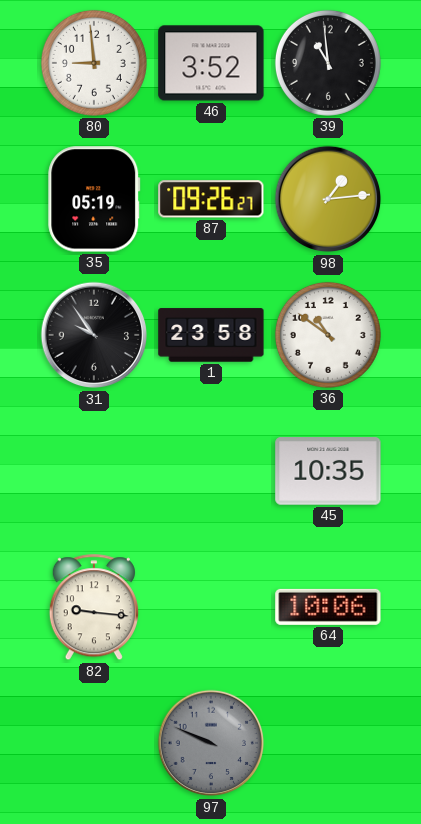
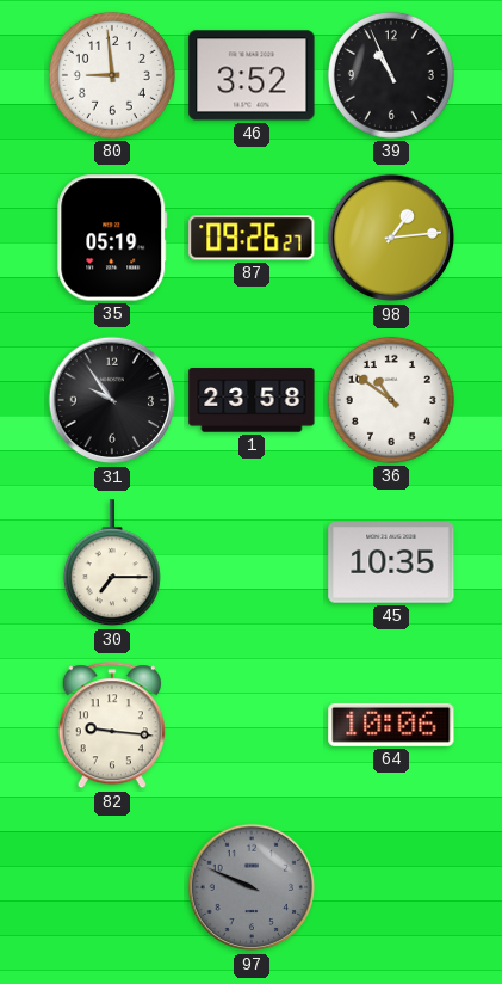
39: 10:59 -> 10:56
30: none -> 7:15
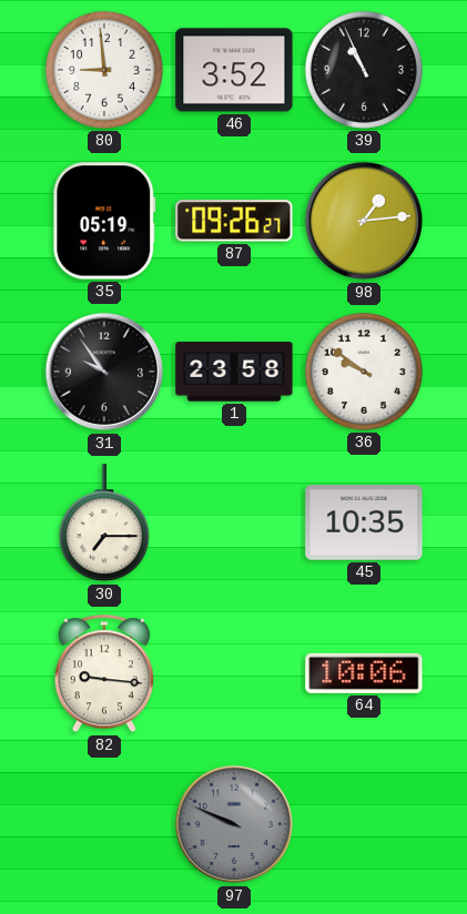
36: 10:51 -> 9:51
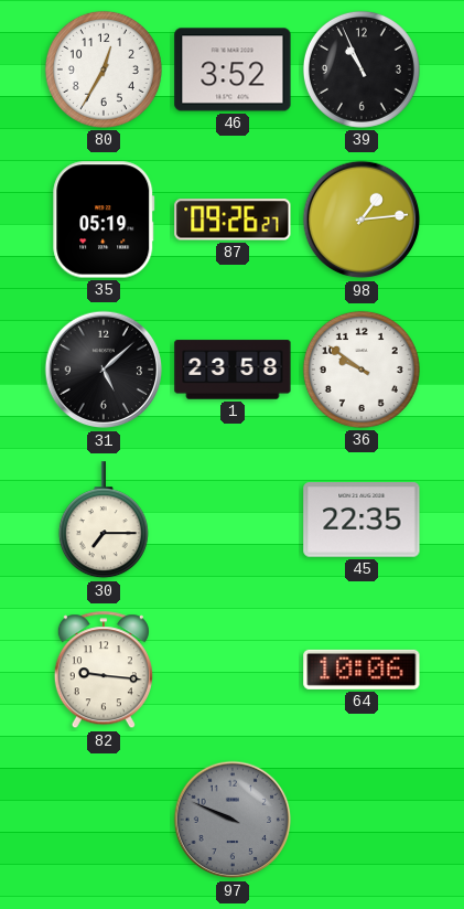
80: 8:59 -> 12:35
31: 9:54 -> 5:08
45: 10:35 -> 22:35
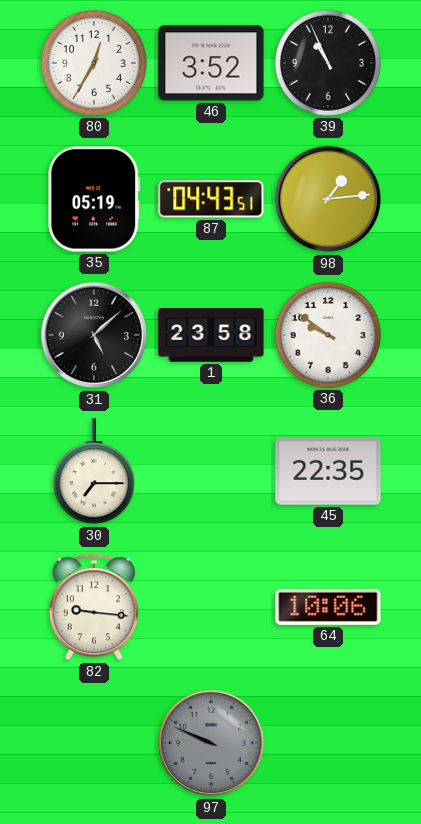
87: 09:26 -> 04:43
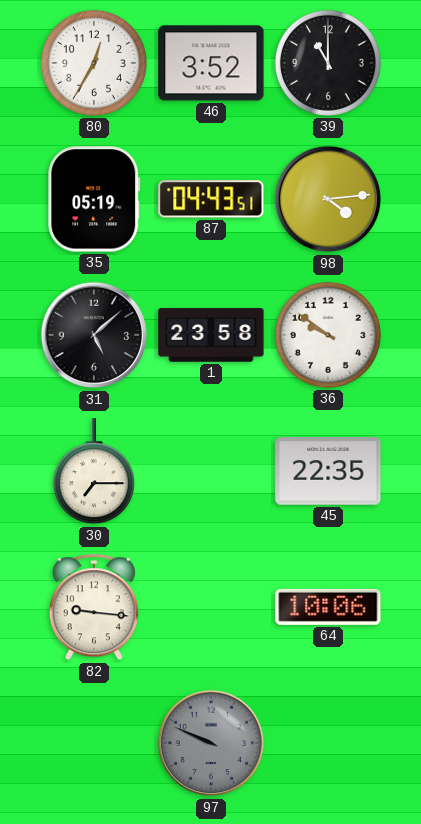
39: 10:56 -> 11:00
98: 1:14 -> 4:14
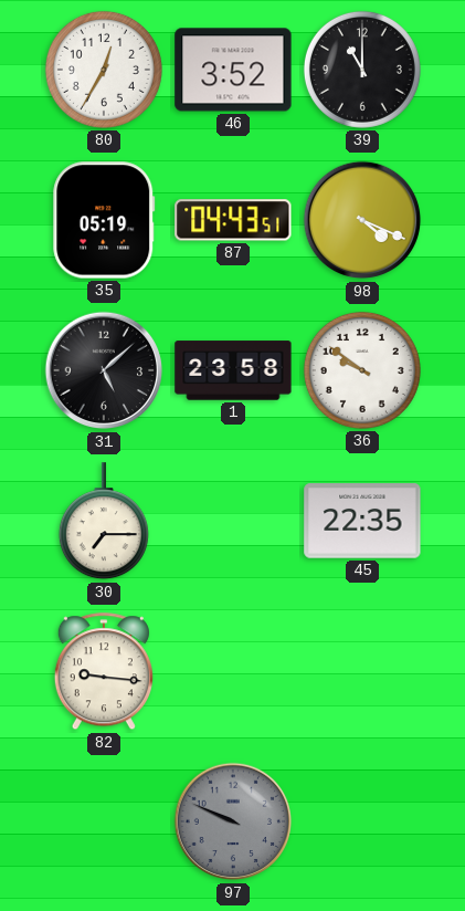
98: 4:14 -> 4:19
64: 10:06 -> none
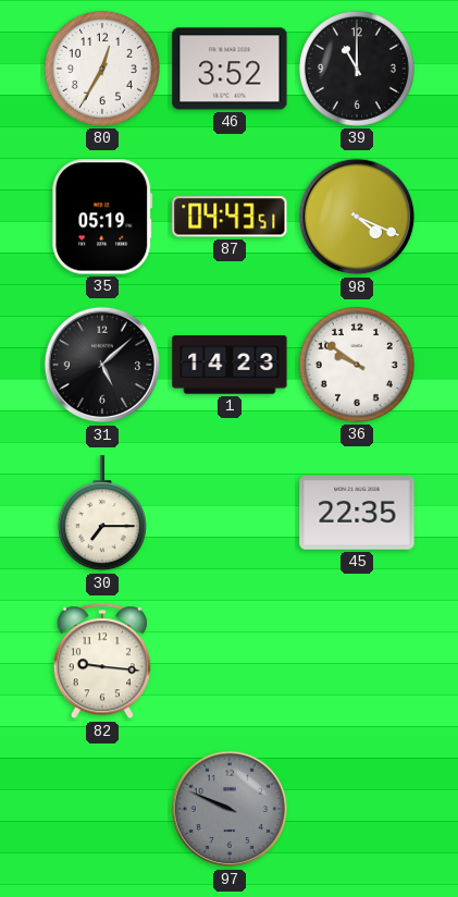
1: 23:58 -> 14:23
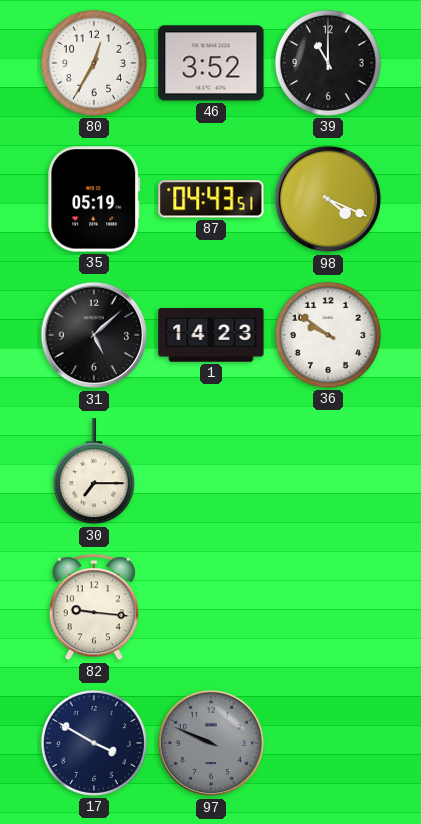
45: 22:35 -> none
17: none -> 3:50
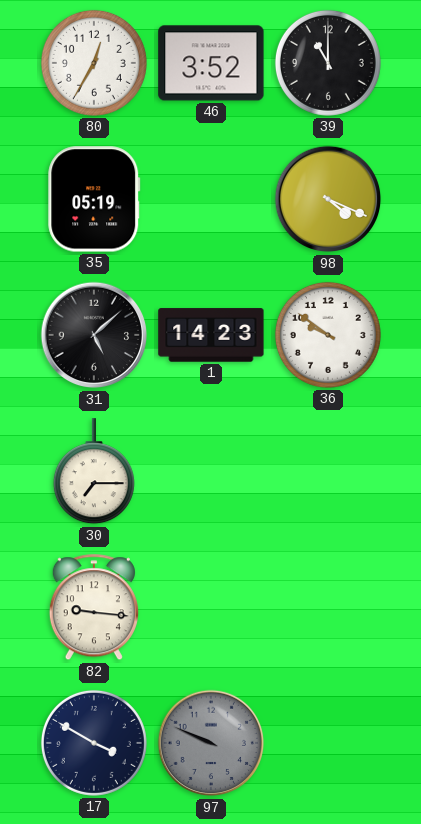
87: 04:43 -> none
